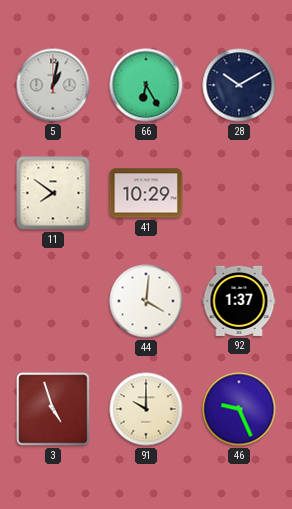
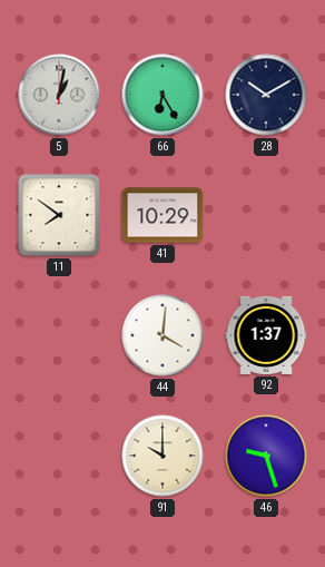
3: 4:57 -> none
46: 9:26 -> 9:27
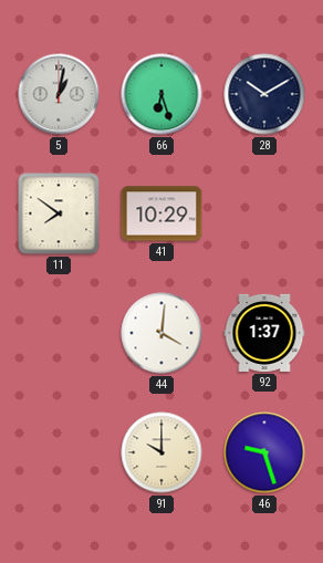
66: 6:25 -> 6:27
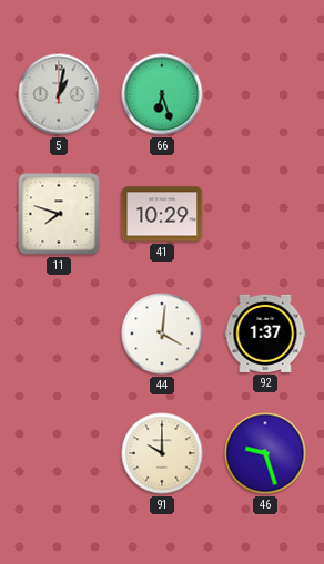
28: 10:10 -> none
11: 7:51 -> 7:48
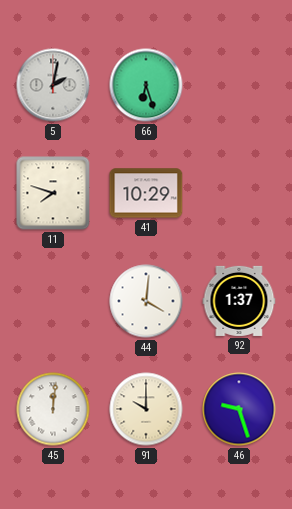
5: 1:02 -> 2:02
45: none -> 12:01
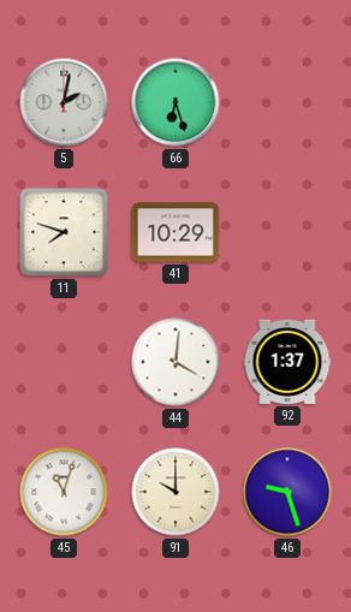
45: 12:01 -> 11:03
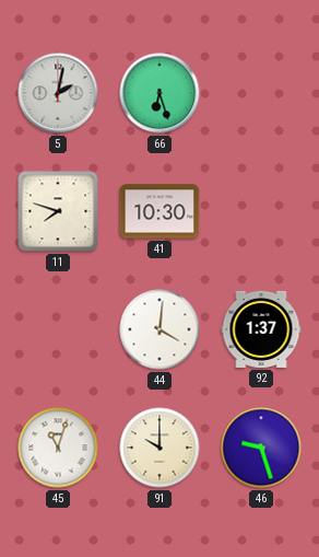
41: 10:29 -> 10:30
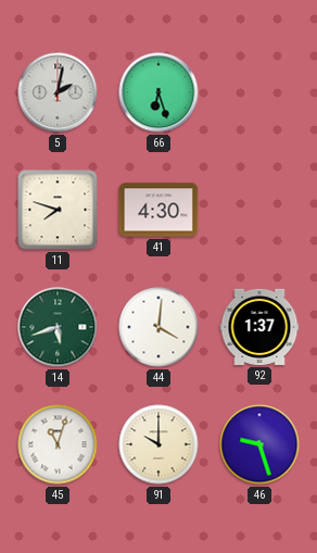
41: 10:30 -> 4:30
14: none -> 5:42
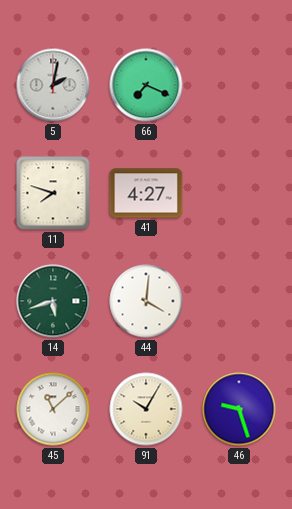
66: 6:27 -> 7:19
41: 4:30 -> 4:27
92: 1:37 -> none
45: 11:03 -> 11:08
91: 10:00 -> 10:05
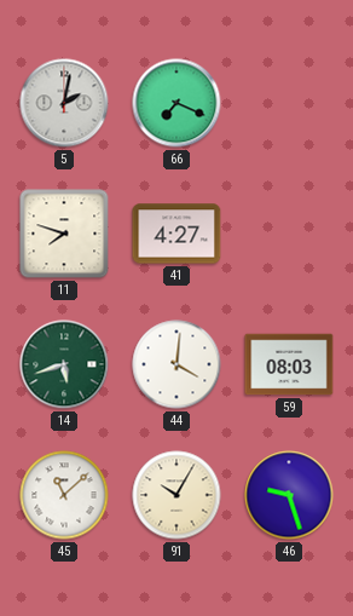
59: none -> 08:03
